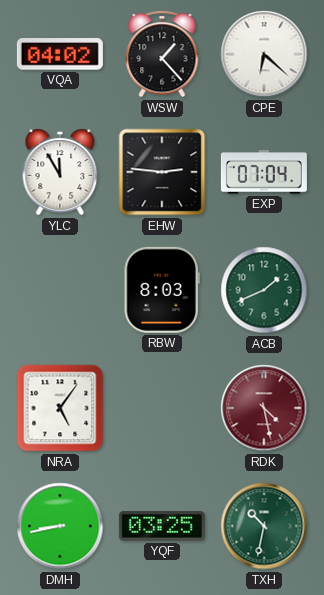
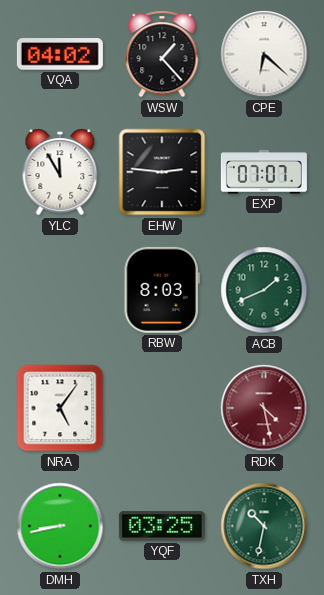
EXP: 07:04 -> 07:07
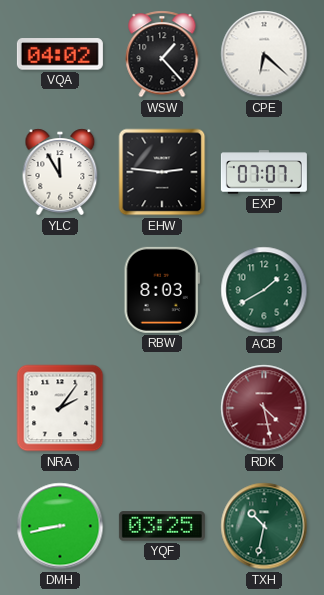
ACB: 1:41 -> 1:40
NRA: 5:06 -> 2:06
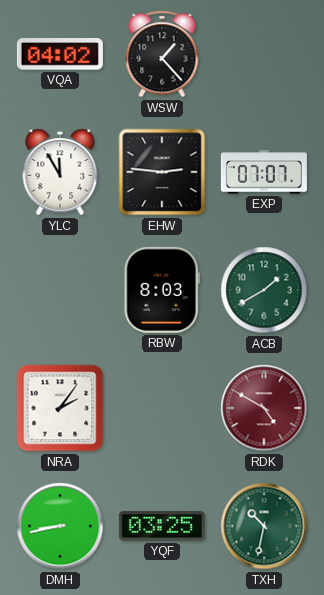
CPE: 6:22 -> none
RDK: 4:28 -> 4:50
